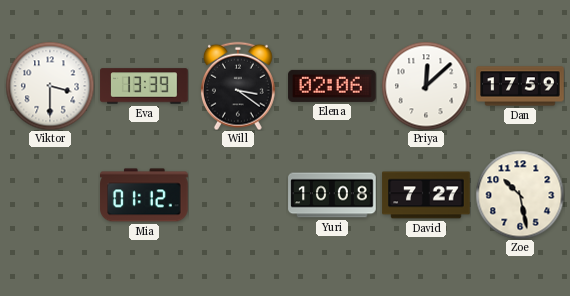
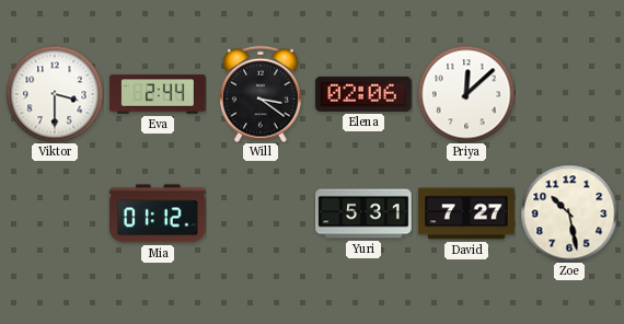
Eva: 13:39 -> 2:44
Dan: 17:59 -> none
Yuri: 10:08 -> 5:31
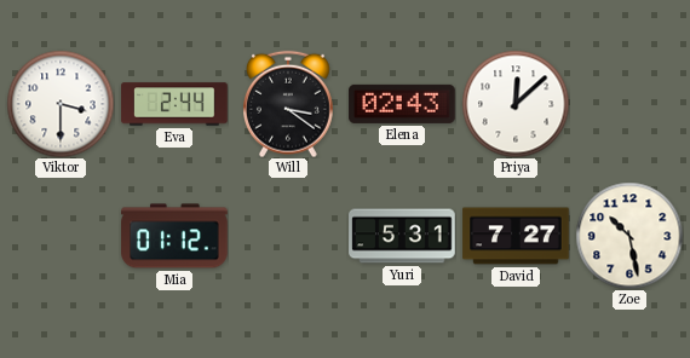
Elena: 02:06 -> 02:43
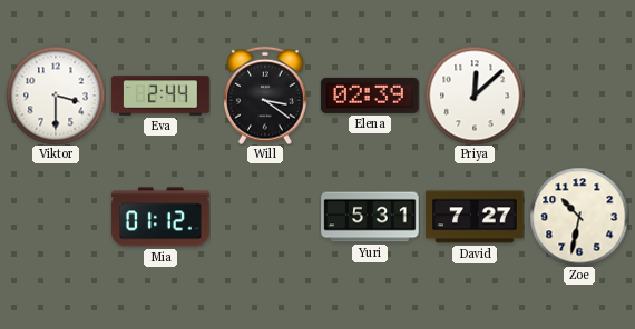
Elena: 02:43 -> 02:39
Zoe: 10:28 -> 10:32
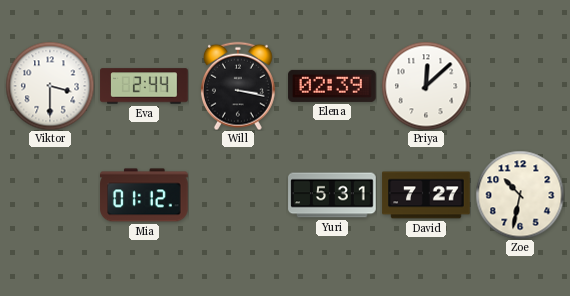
Will: 3:21 -> 3:17
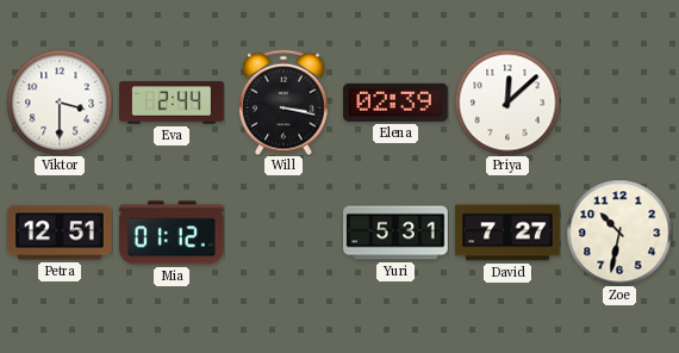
Petra: none -> 12:51
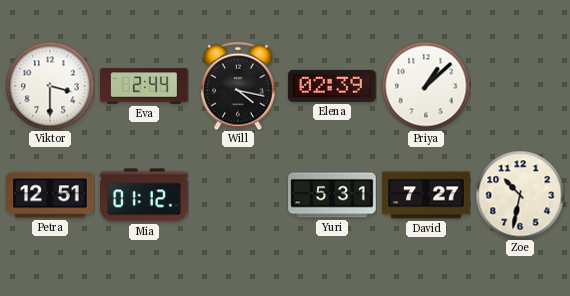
Will: 3:17 -> 4:17
Priya: 12:08 -> 1:08
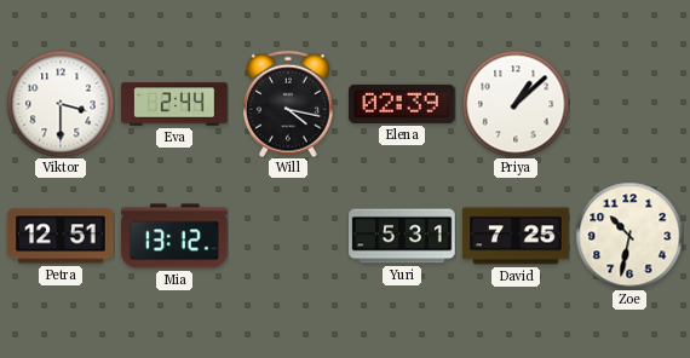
Mia: 01:12 -> 13:12
David: 7:27 -> 7:25
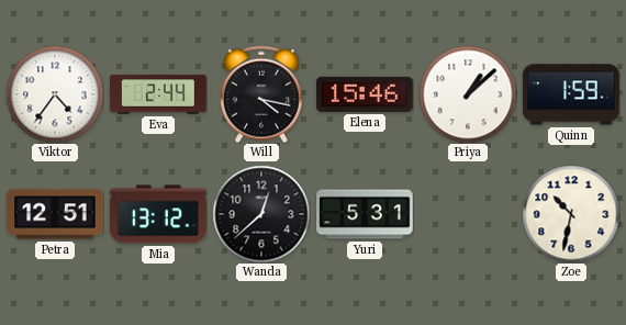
Viktor: 3:30 -> 4:36
Elena: 02:39 -> 15:46
Quinn: none -> 1:59
Wanda: none -> 12:38
David: 7:25 -> none
